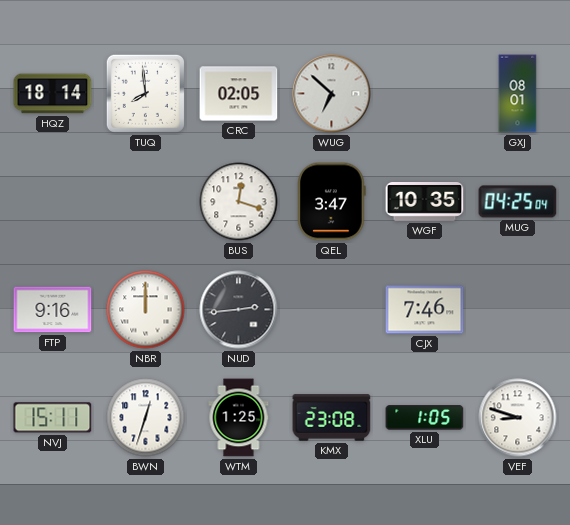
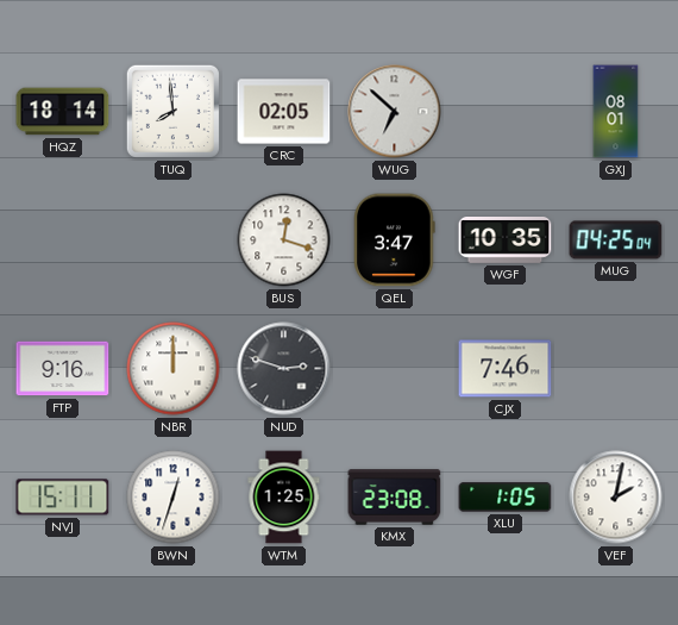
NUD: 2:44 -> 2:48
VEF: 8:48 -> 2:02
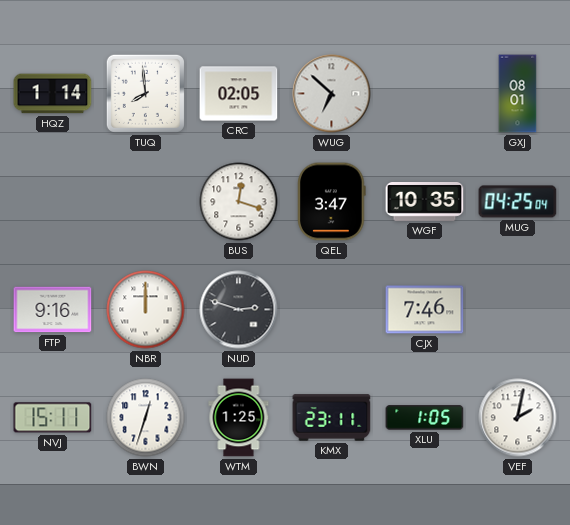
HQZ: 18:14 -> 1:14
KMX: 23:08 -> 23:11
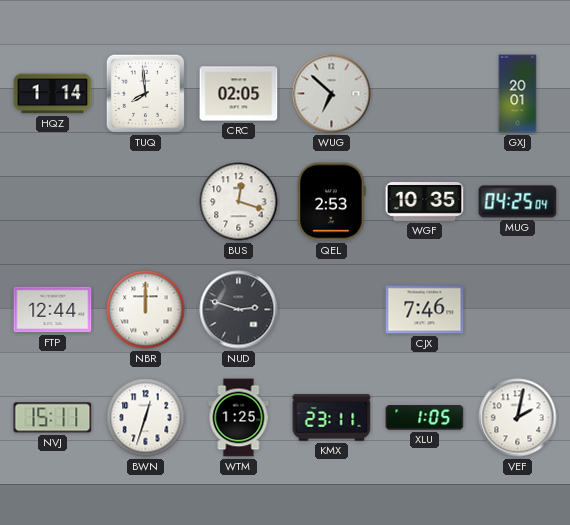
GXJ: 08:01 -> 20:01
QEL: 3:47 -> 2:53
FTP: 9:16 -> 12:44
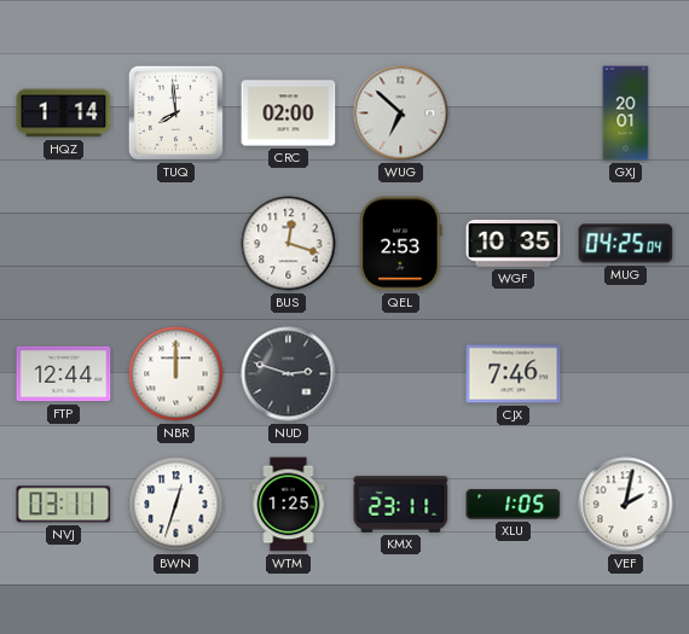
CRC: 02:05 -> 02:00
NVJ: 15:11 -> 03:11
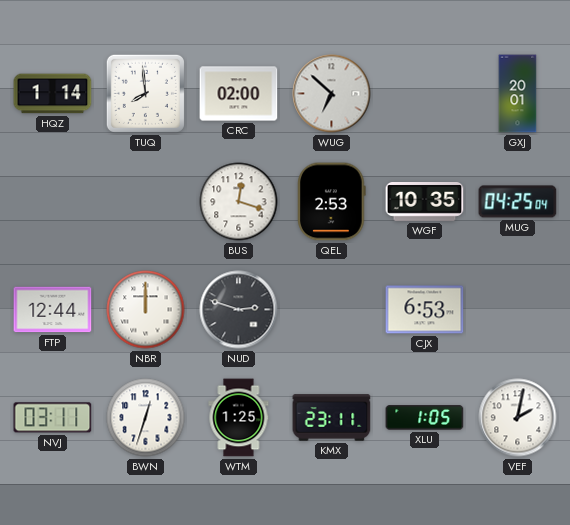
CJX: 7:46 -> 6:53
